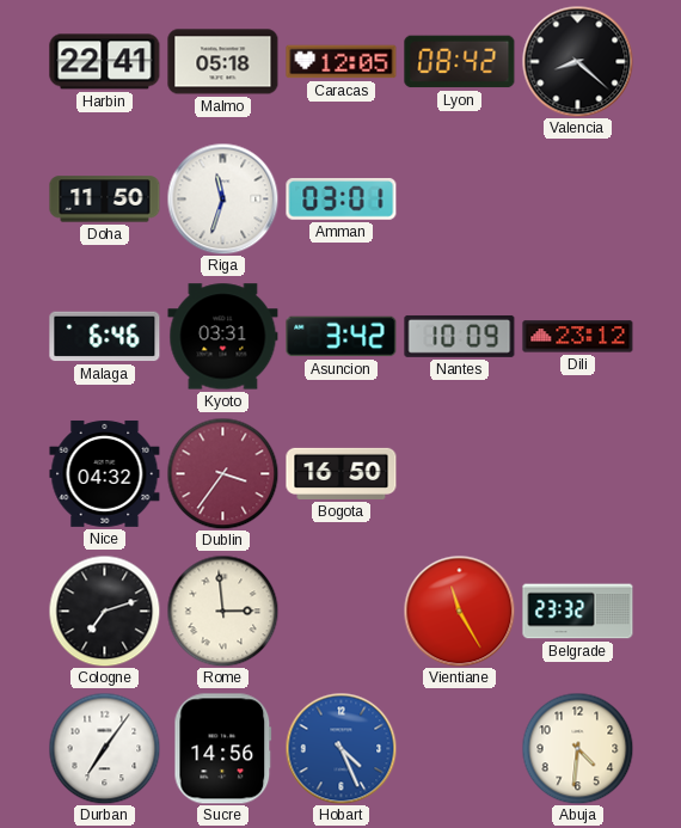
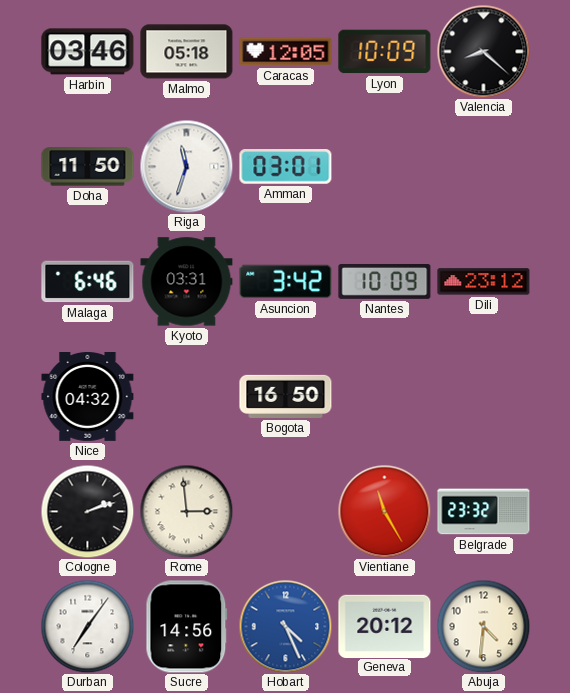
Harbin: 22:41 -> 03:46
Lyon: 08:42 -> 10:09
Dublin: 3:36 -> none
Cologne: 7:12 -> 2:12
Geneva: none -> 20:12
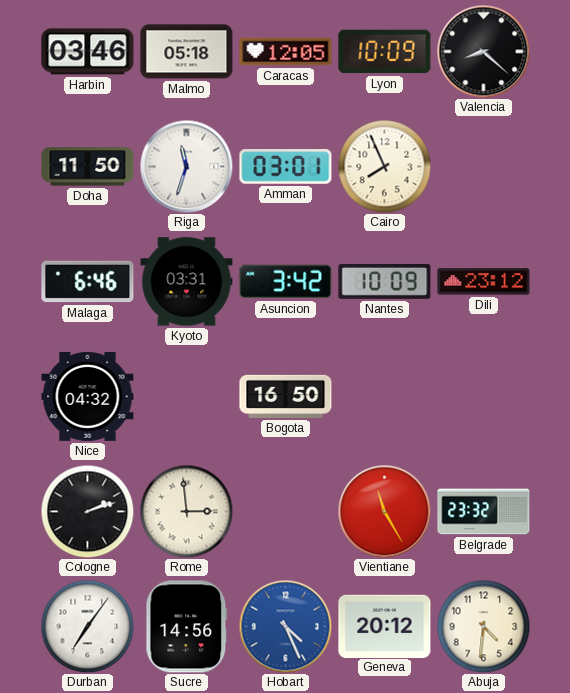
Cairo: none -> 7:56
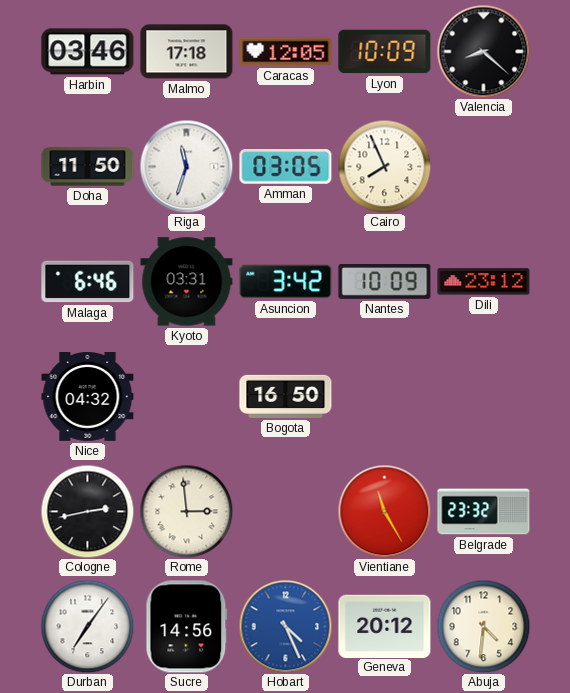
Malmo: 05:18 -> 17:18
Amman: 03:01 -> 03:05
Cologne: 2:12 -> 2:43
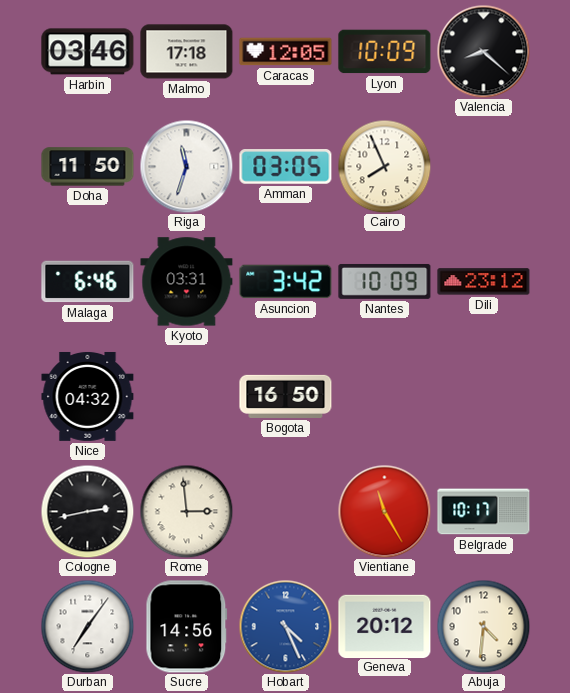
Belgrade: 23:32 -> 10:17
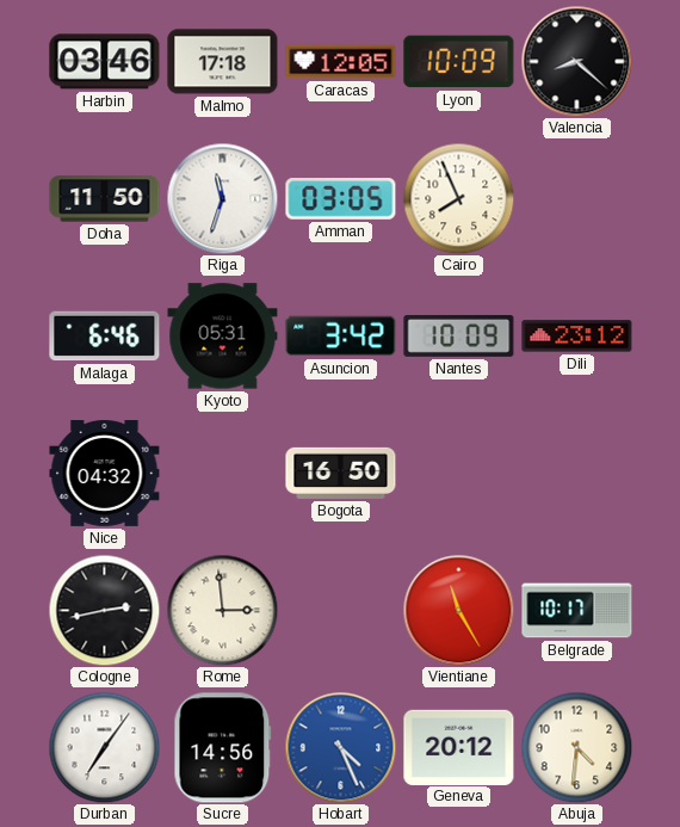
Kyoto: 03:31 -> 05:31
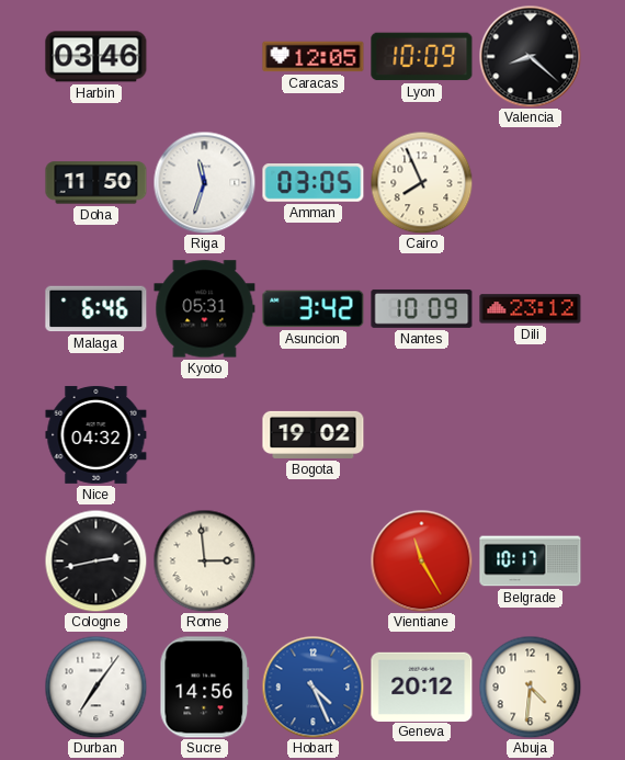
Malmo: 17:18 -> none
Bogota: 16:50 -> 19:02
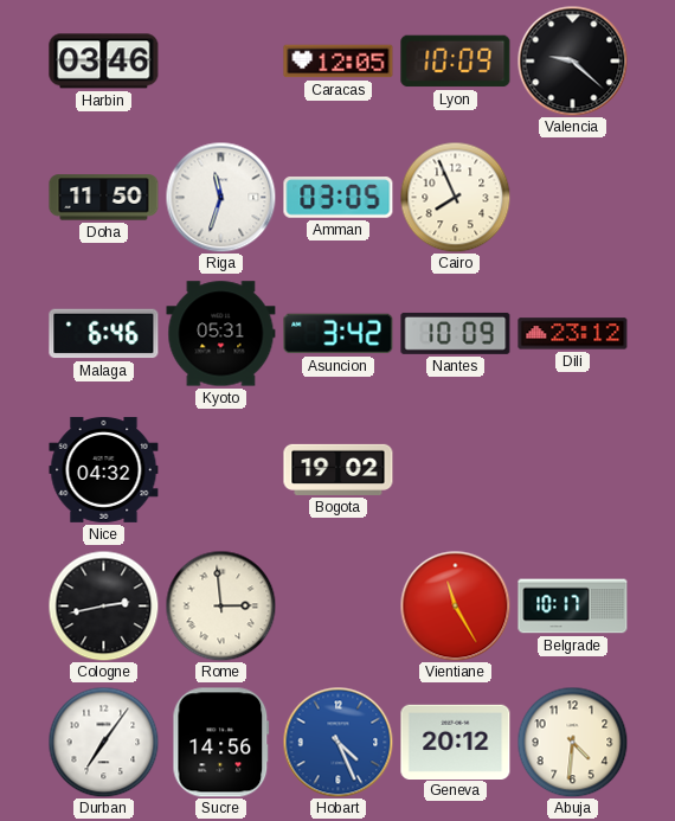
Valencia: 8:22 -> 9:22
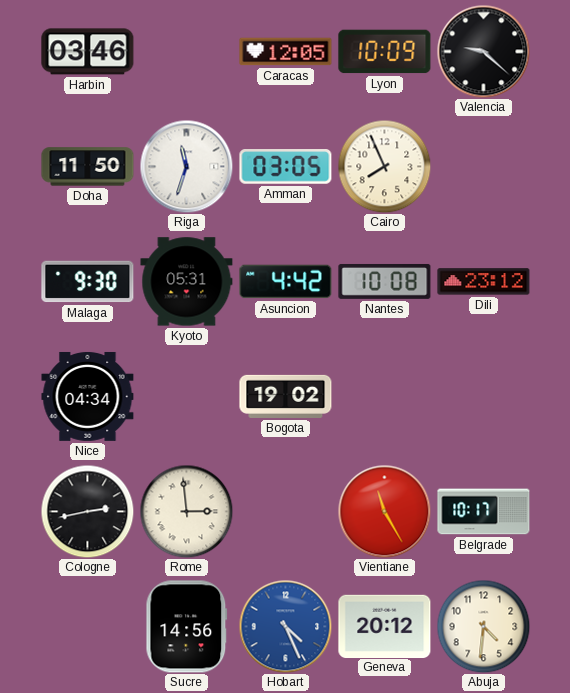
Malaga: 6:46 -> 9:30
Asuncion: 3:42 -> 4:42
Nantes: 10:09 -> 10:08
Nice: 04:32 -> 04:34
Durban: 7:06 -> none
